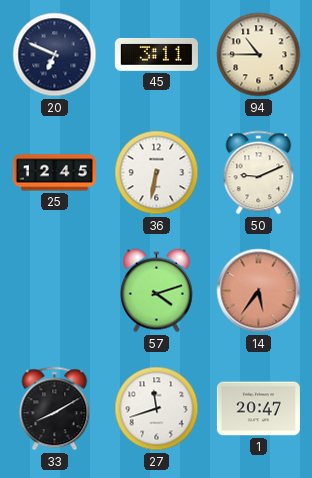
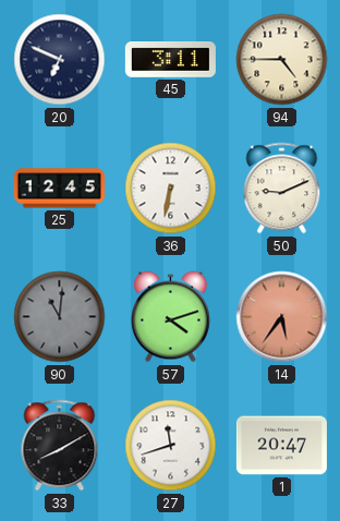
94: 10:45 -> 4:45
90: none -> 11:01
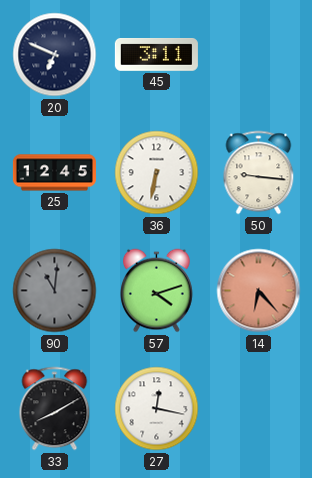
94: 4:45 -> none
50: 9:11 -> 9:16
14: 5:36 -> 6:23
27: 11:42 -> 12:17
1: 20:47 -> none
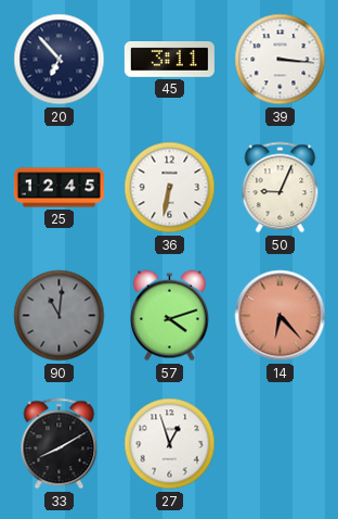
20: 6:49 -> 6:53
39: none -> 3:16
50: 9:16 -> 9:04
27: 12:17 -> 12:57
